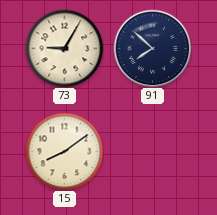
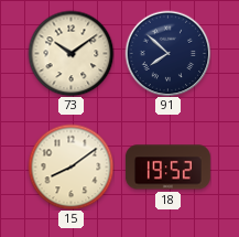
73: 9:05 -> 10:09
18: none -> 19:52
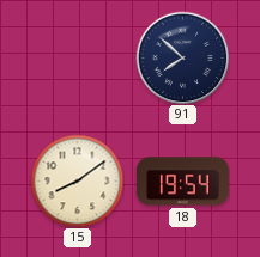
73: 10:09 -> none
18: 19:52 -> 19:54
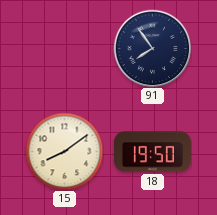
91: 7:52 -> 7:54
18: 19:54 -> 19:50
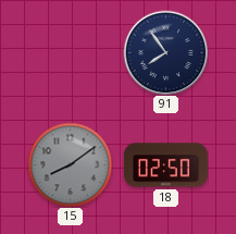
15 dial: cream -> grey
18: 19:50 -> 02:50
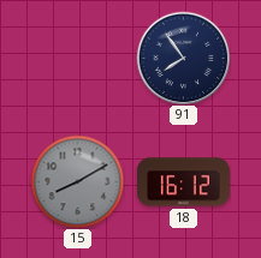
15: 8:09 -> 8:10
18: 02:50 -> 16:12
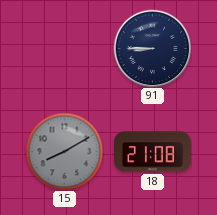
91: 7:54 -> 8:45
18: 16:12 -> 21:08
